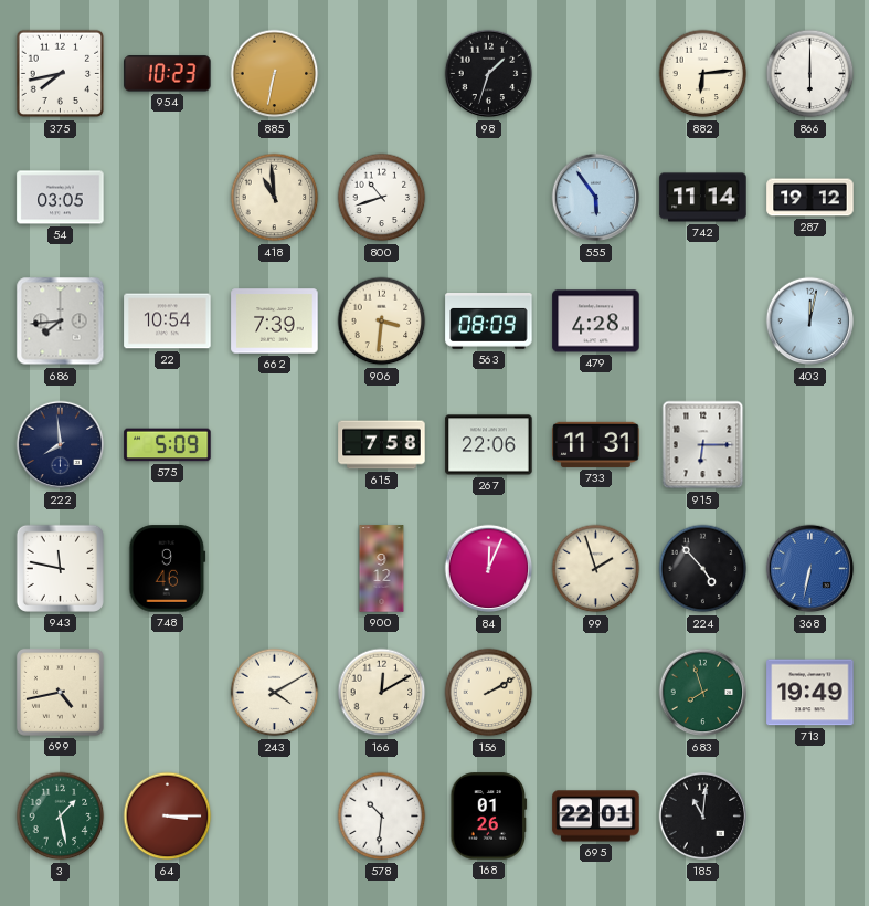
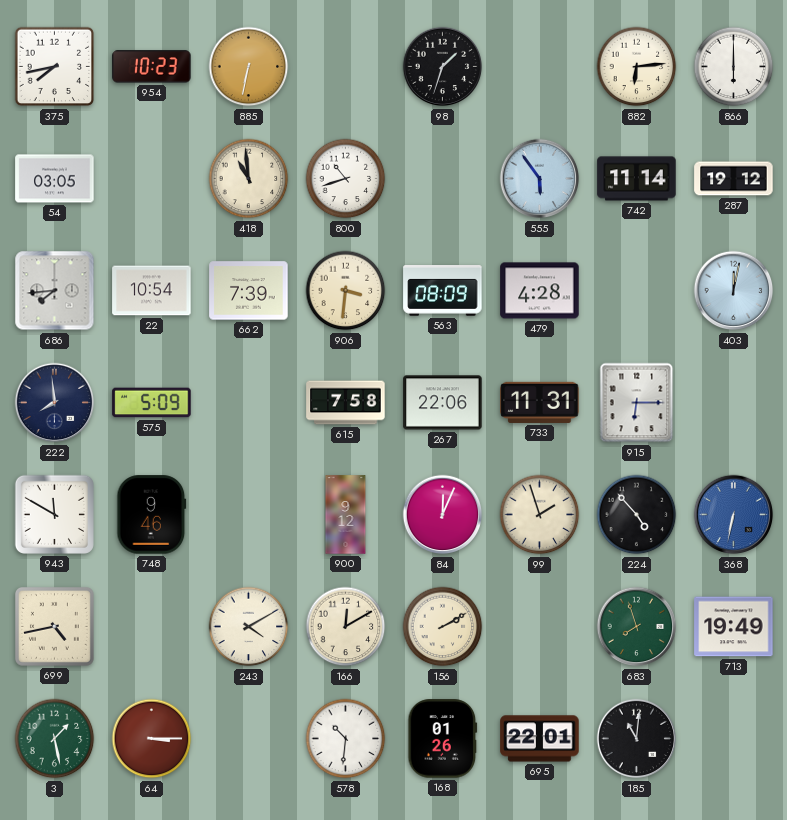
943: 11:47 -> 11:50
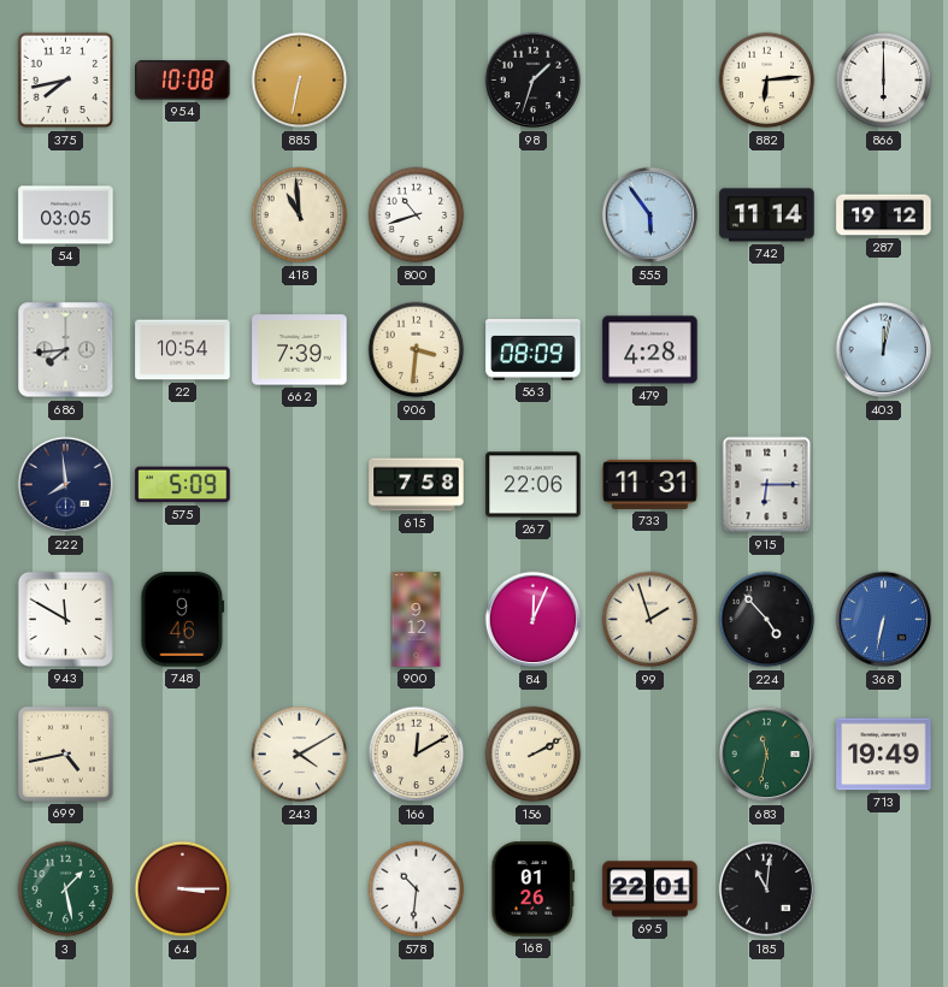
954: 10:23 -> 10:08
683: 7:57 -> 11:32
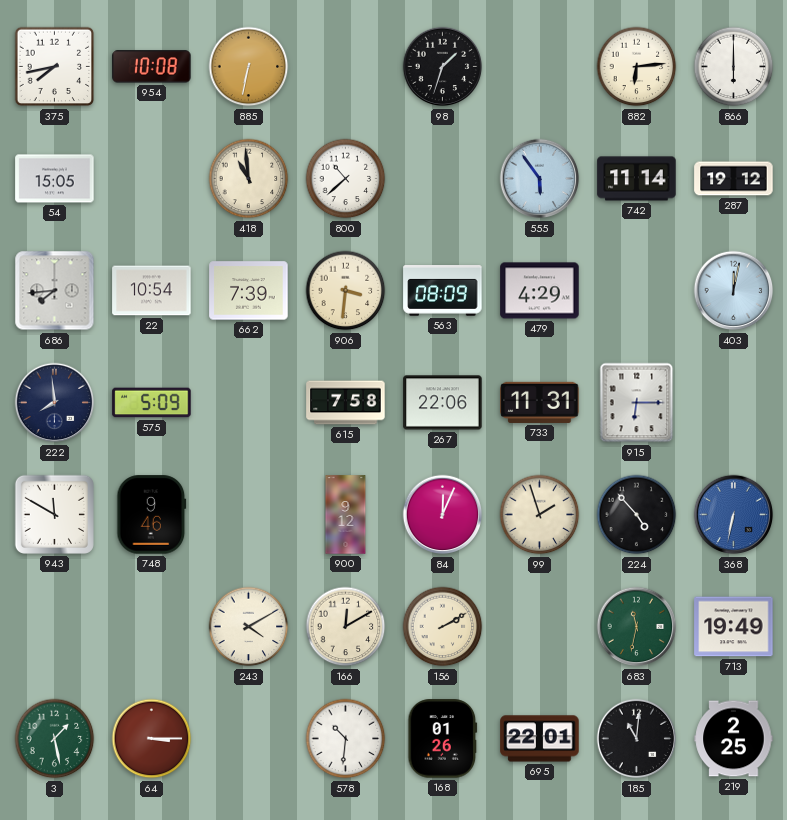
54: 03:05 -> 15:05
800: 10:42 -> 10:38
479: 4:28 -> 4:29
699: 4:43 -> none
219: none -> 2:25
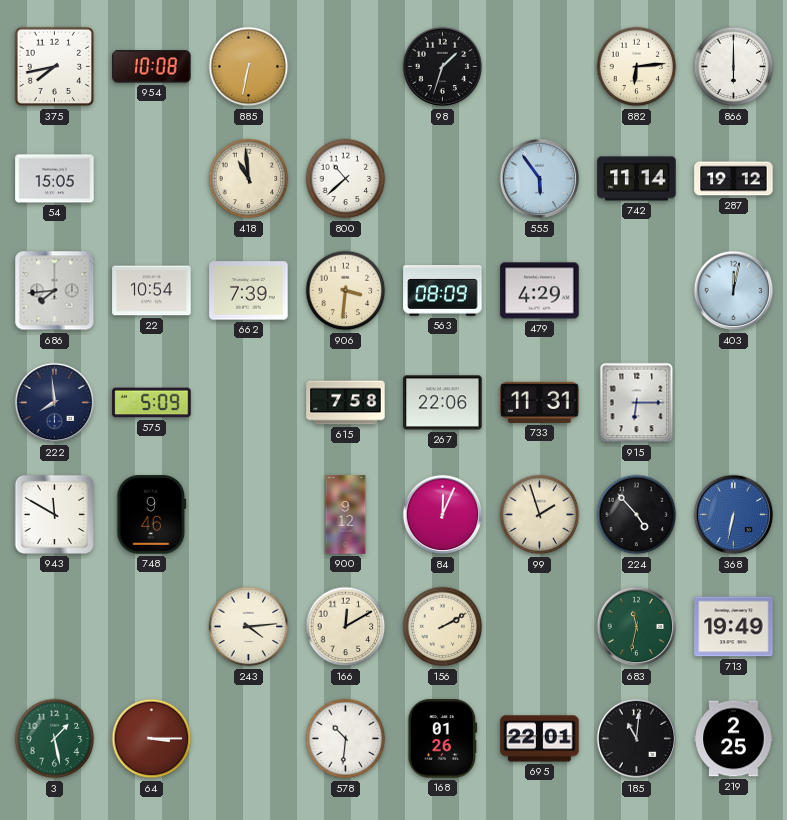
243: 4:10 -> 4:14
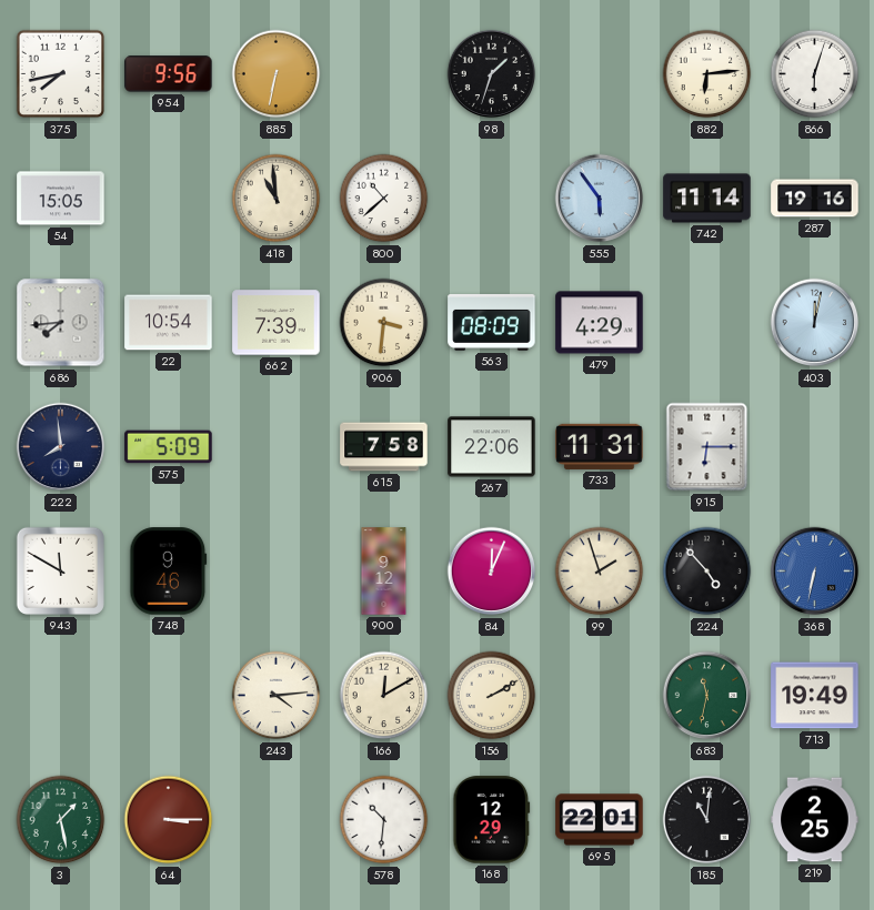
954: 10:08 -> 9:56
866: 6:00 -> 6:03
287: 19:12 -> 19:16
168: 01:26 -> 12:29
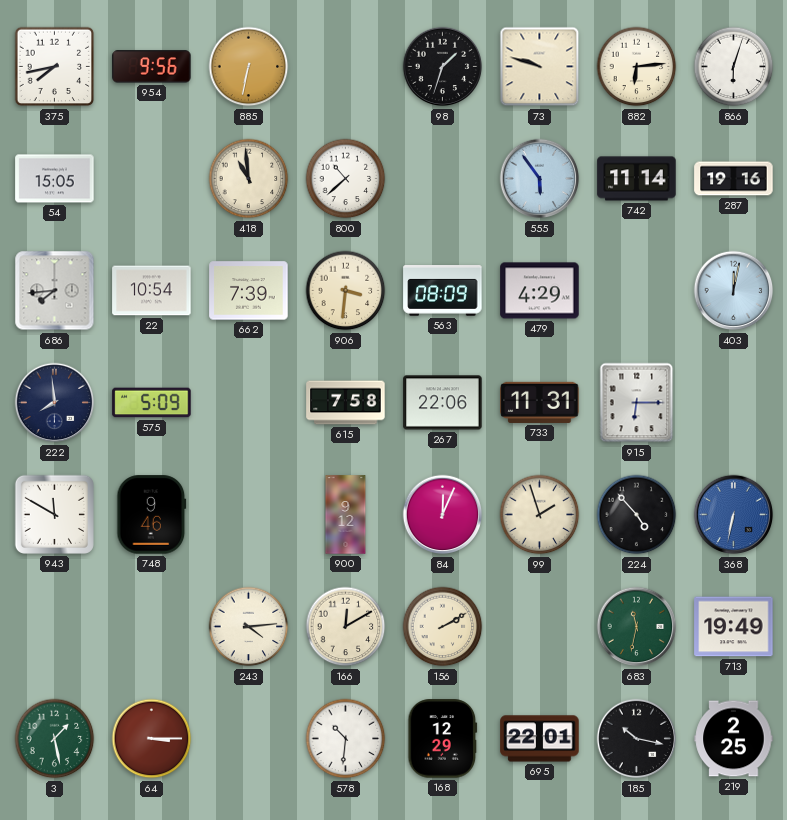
73: none -> 9:48
185: 11:01 -> 10:17
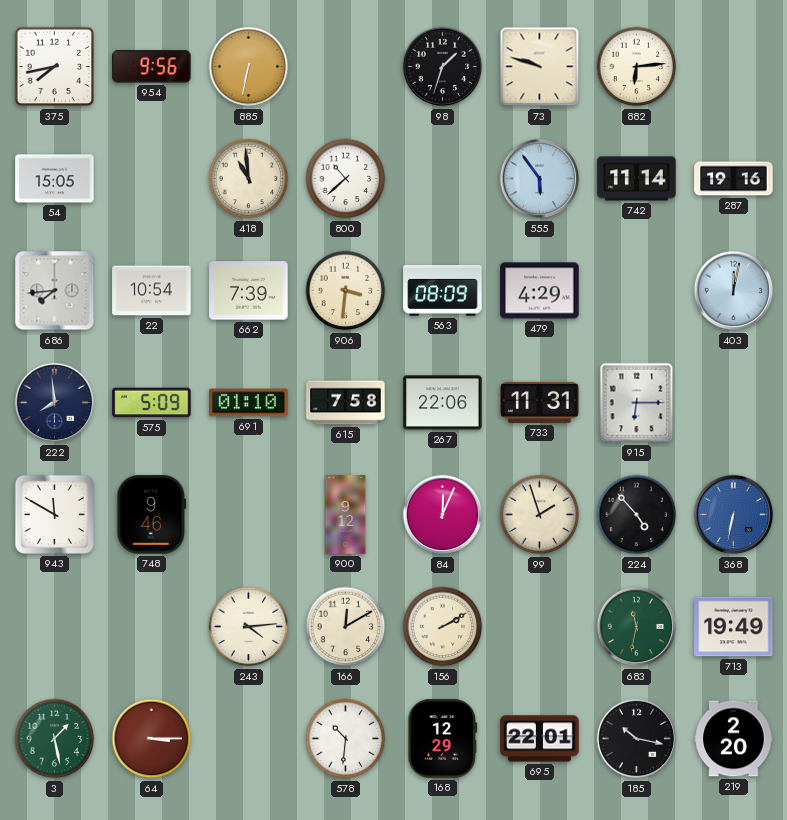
866: 6:03 -> none
691: none -> 01:10
219: 2:25 -> 2:20
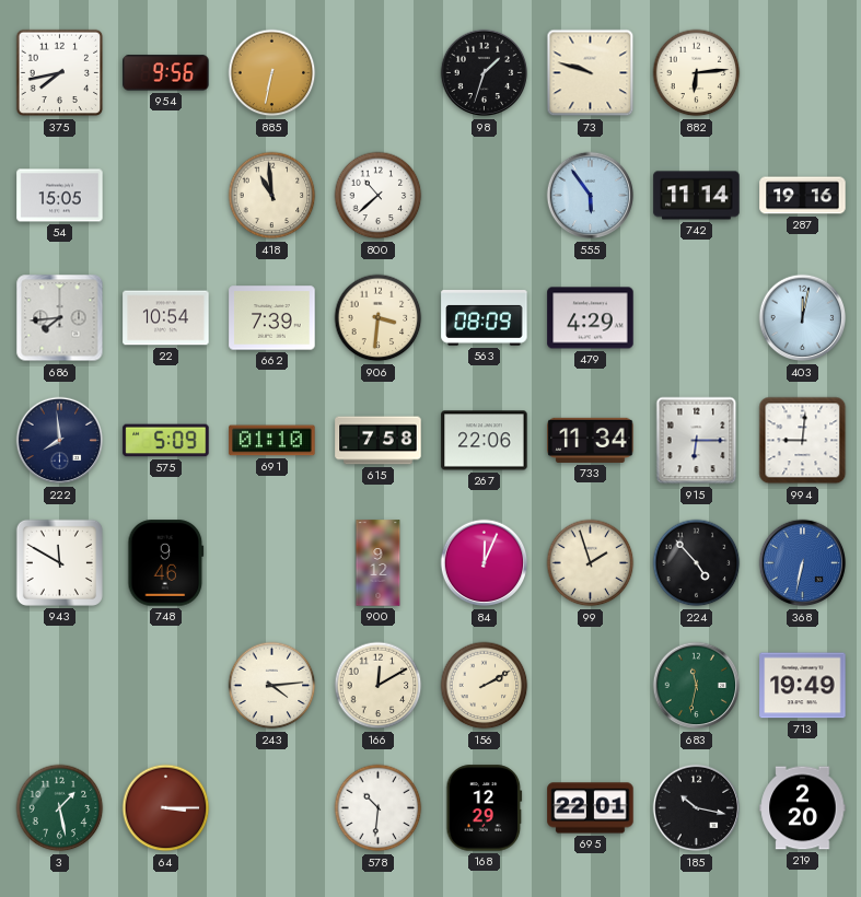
733: 11:31 -> 11:34
994: none -> 9:01
